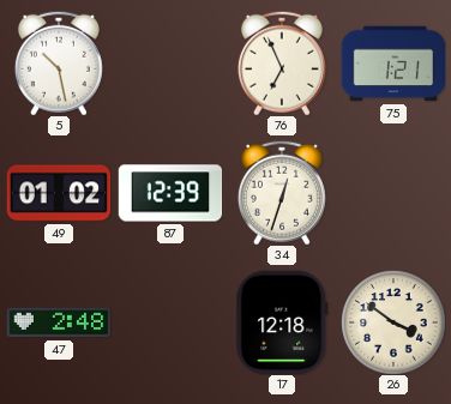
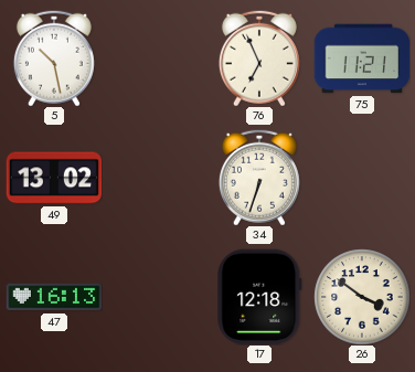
75: 1:21 -> 11:21
49: 01:02 -> 13:02
87: 12:39 -> none
34: 12:33 -> 6:33
47: 2:48 -> 16:13
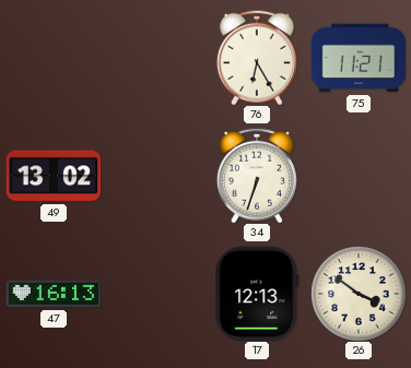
5: 10:28 -> none
76: 6:56 -> 6:25
17: 12:18 -> 12:13
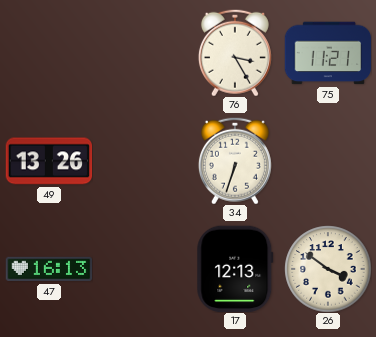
76: 6:25 -> 3:25
49: 13:02 -> 13:26
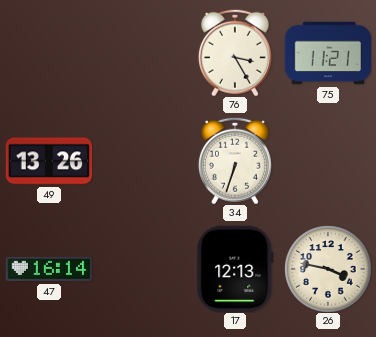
47: 16:13 -> 16:14
26: 3:51 -> 3:47
